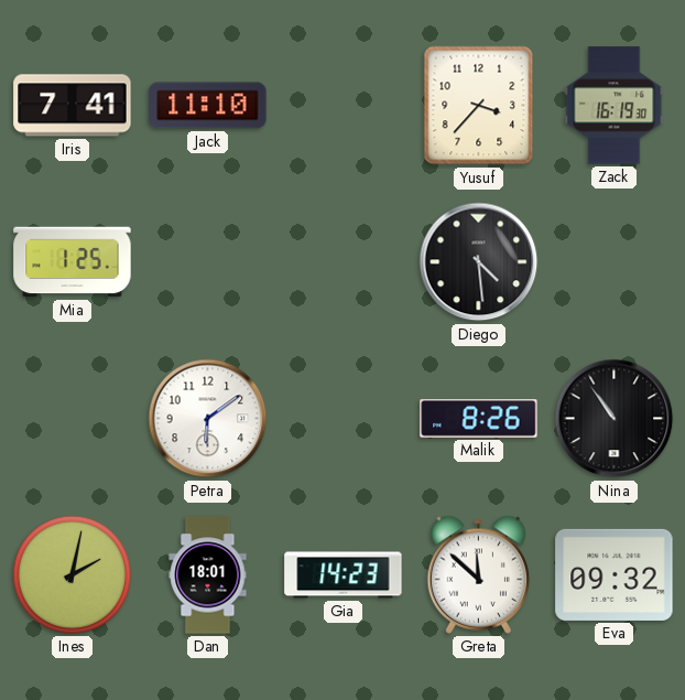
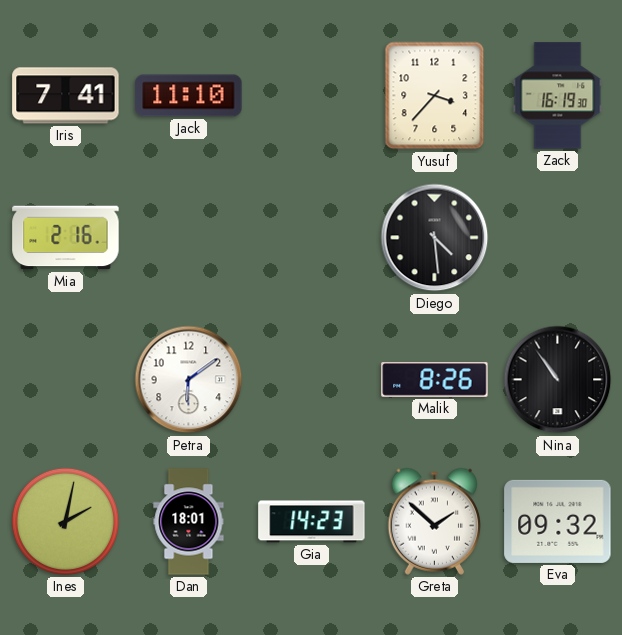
Mia: 1:25 -> 2:16
Greta: 11:52 -> 1:52
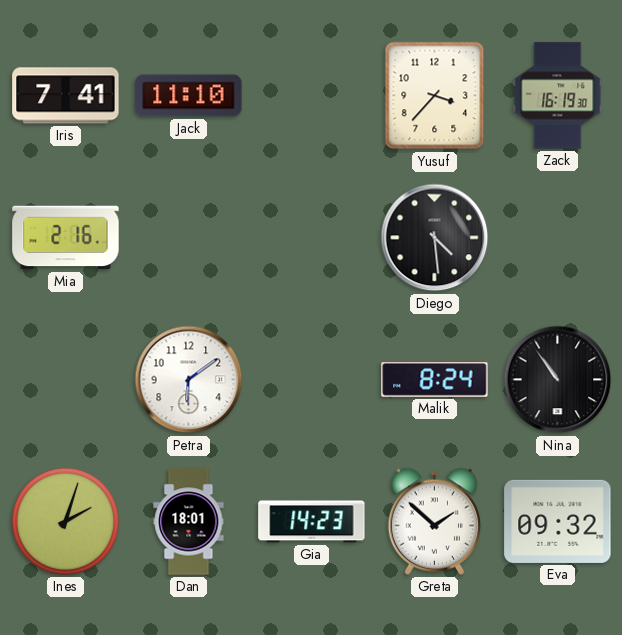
Malik: 8:26 -> 8:24
Ines: 2:02 -> 2:03
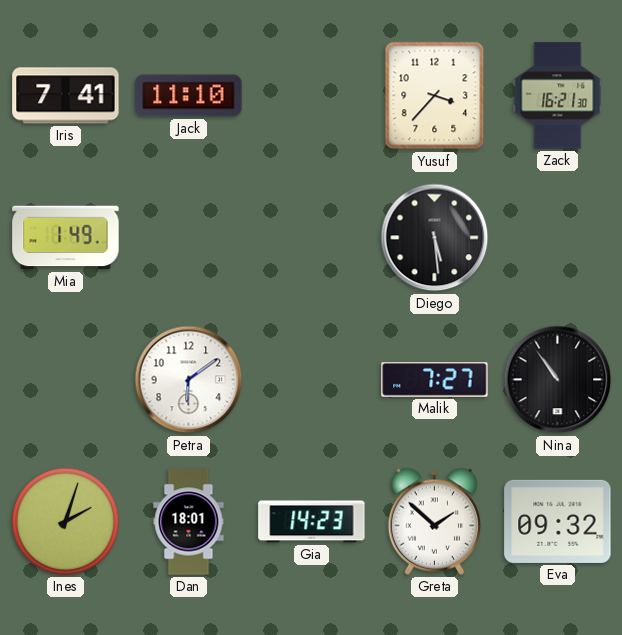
Zack: 16:19 -> 16:21
Mia: 2:16 -> 1:49
Diego: 4:29 -> 5:29
Malik: 8:24 -> 7:27
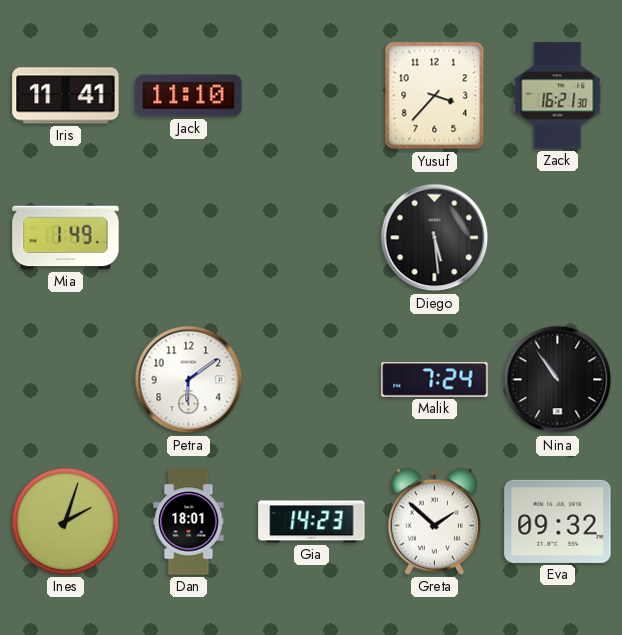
Iris: 7:41 -> 11:41
Malik: 7:27 -> 7:24
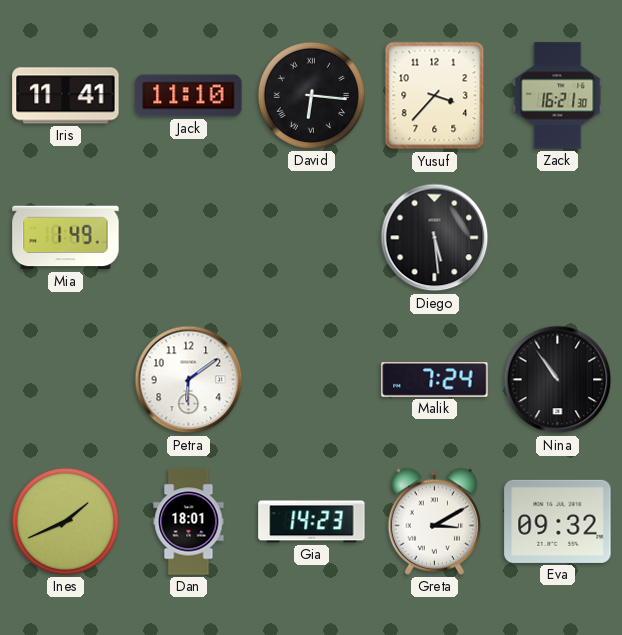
David: none -> 6:16
Ines: 2:03 -> 1:41
Greta: 1:52 -> 3:10
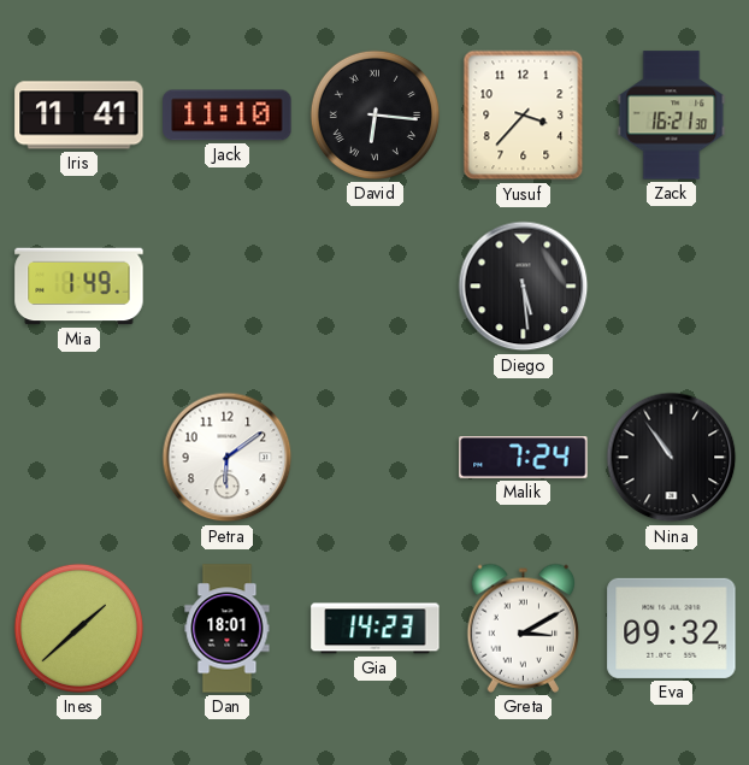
Ines: 1:41 -> 1:38
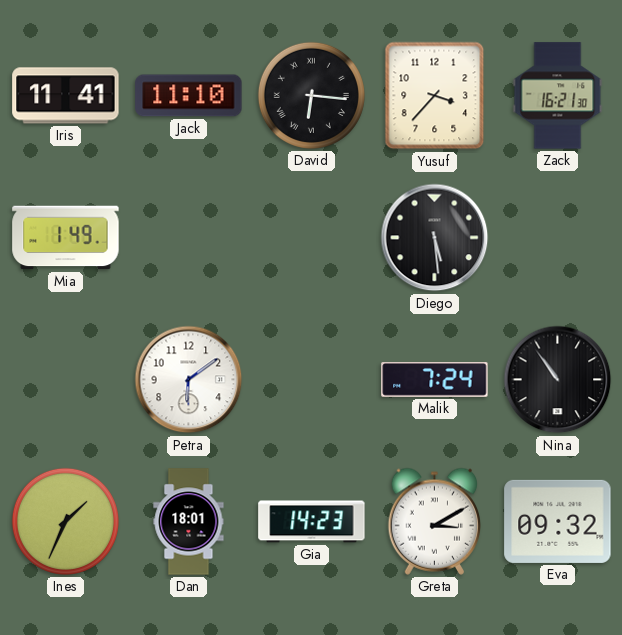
Ines: 1:38 -> 1:34
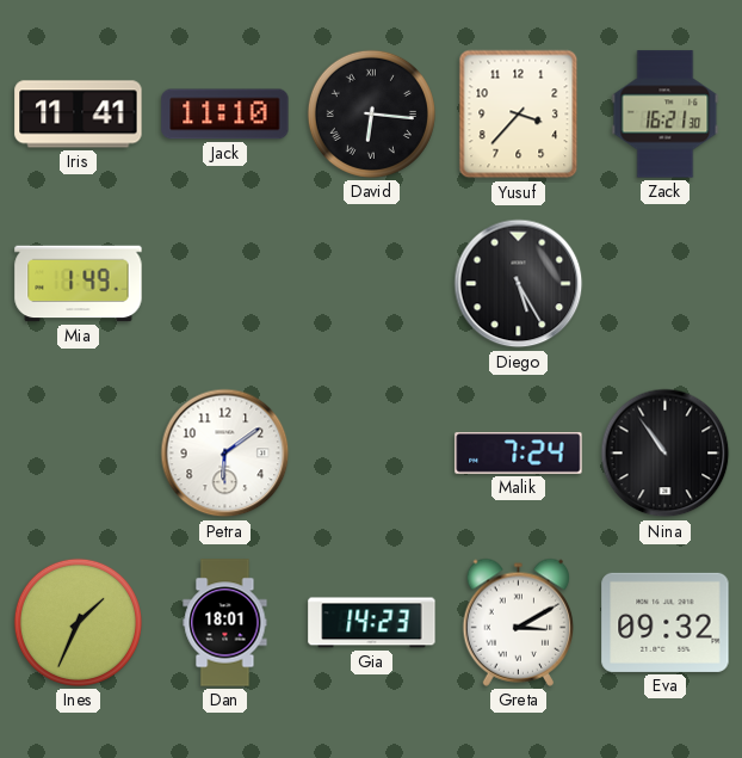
Diego: 5:29 -> 5:25
